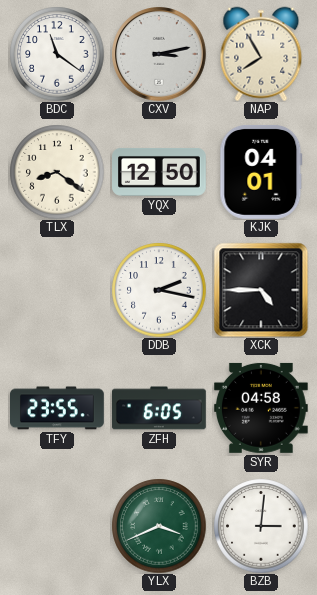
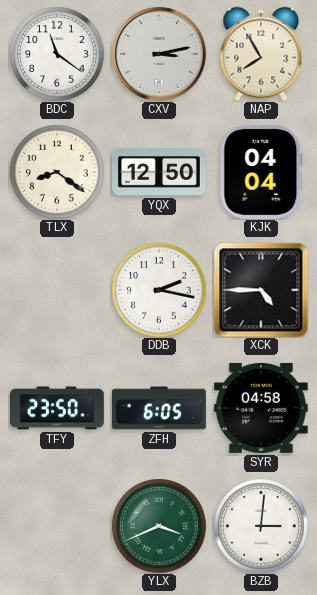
KJK: 04:01 -> 04:04
TFY: 23:55 -> 23:50
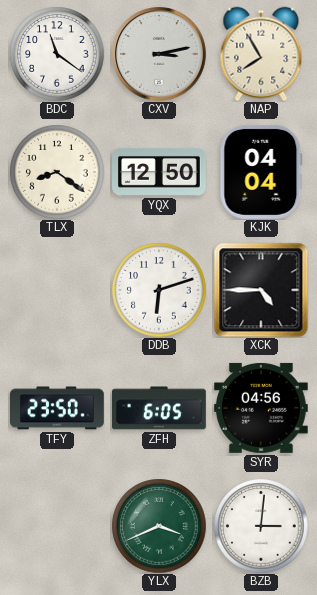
DDB: 2:17 -> 6:12
SYR: 04:58 -> 04:56
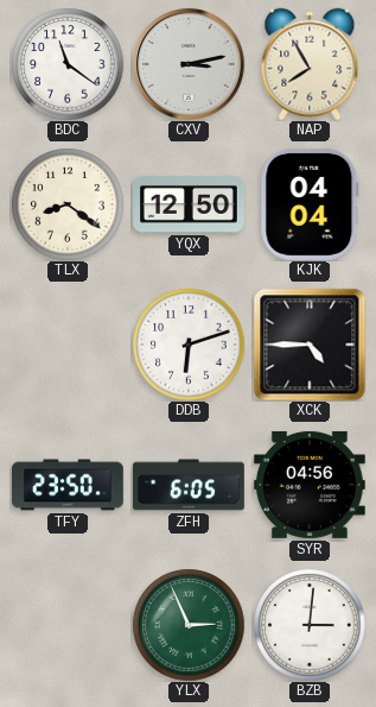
YLX: 3:41 -> 2:56
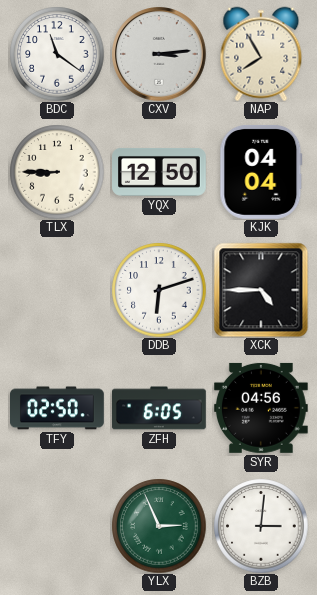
CXV: 3:13 -> 3:14
TLX: 8:21 -> 8:45
TFY: 23:50 -> 02:50
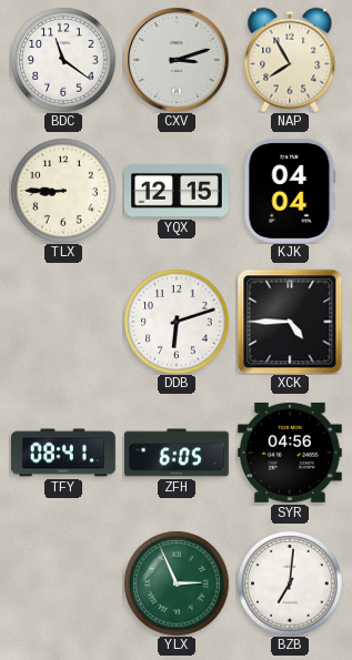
CXV: 3:14 -> 3:12
YQX: 12:50 -> 12:15
TFY: 02:50 -> 08:41
BZB: 3:01 -> 7:01
